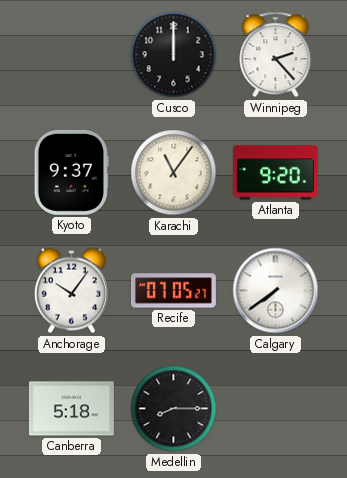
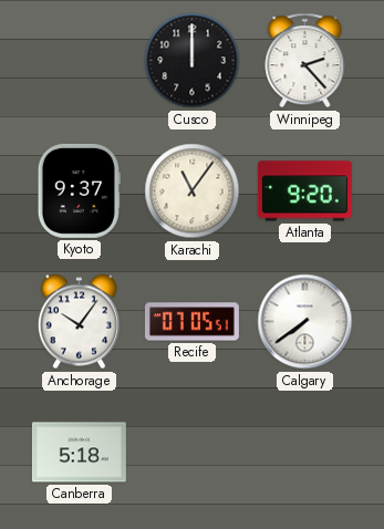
Recife: 07:05:27 -> 07:05:51
Medellin: 8:15 -> none
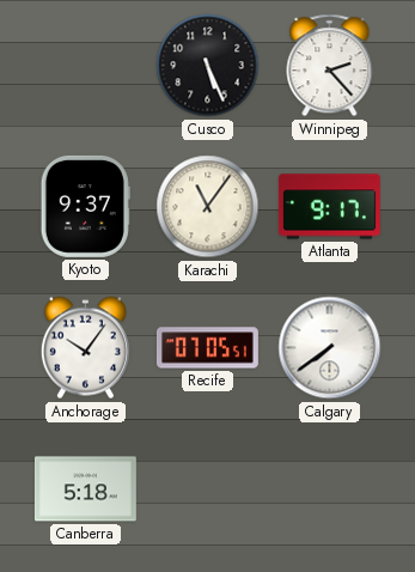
Cusco: 12:00 -> 5:26
Atlanta: 9:20 -> 9:17
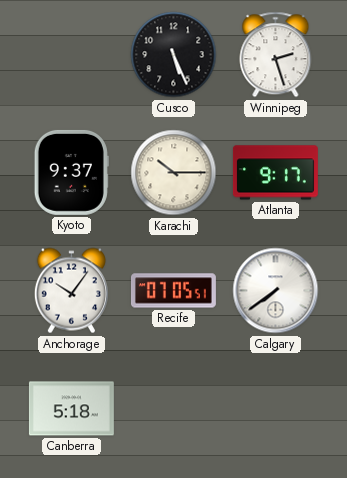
Winnipeg: 2:23 -> 2:27
Karachi: 11:06 -> 10:15
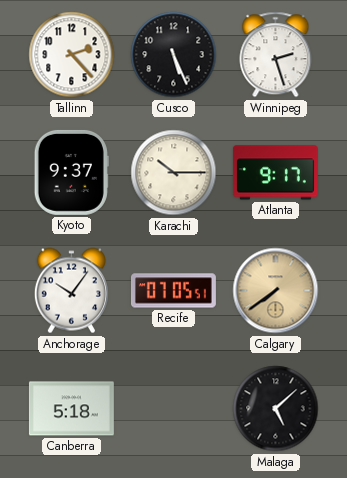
Tallinn: none -> 2:23
Calgary dial: white -> champagne
Malaga: none -> 5:08
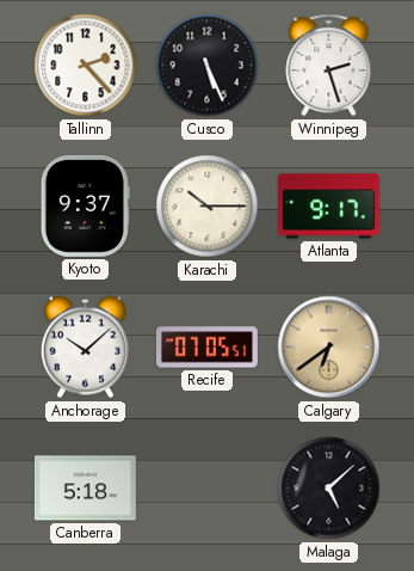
Anchorage: 10:06 -> 10:08
Calgary: 7:39 -> 6:39
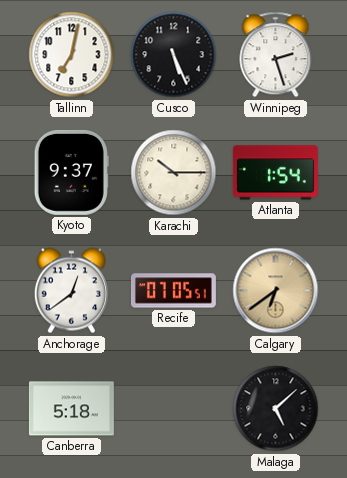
Tallinn: 2:23 -> 7:02
Atlanta: 9:17 -> 1:54
Anchorage: 10:08 -> 12:39
